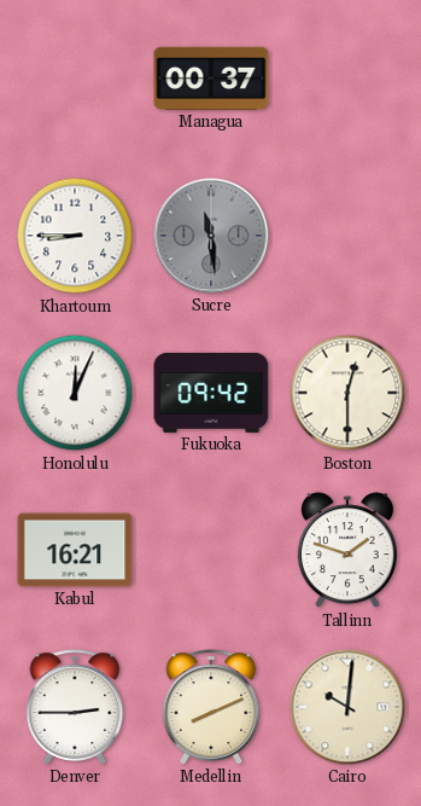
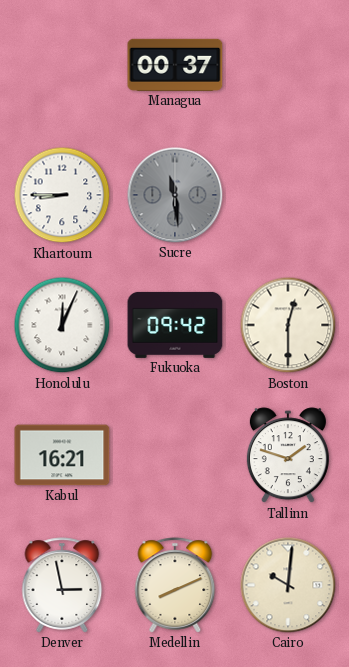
Denver: 2:45 -> 2:58
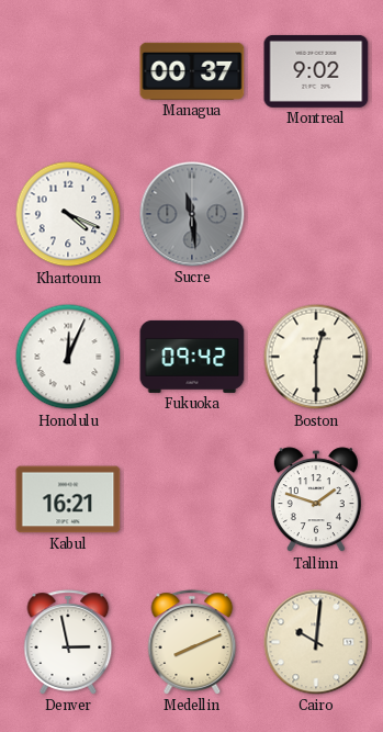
Montreal: none -> 9:02
Khartoum: 8:45 -> 4:19
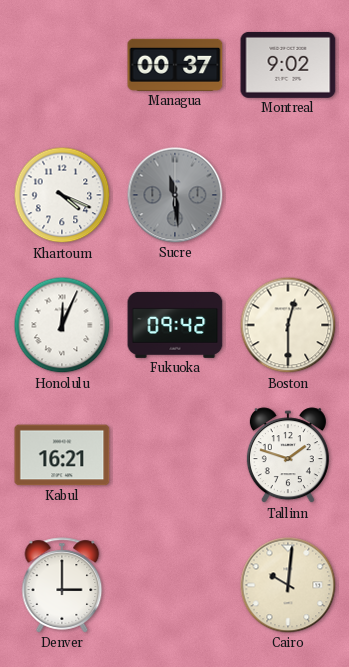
Denver: 2:58 -> 3:00
Medellin: 8:11 -> none
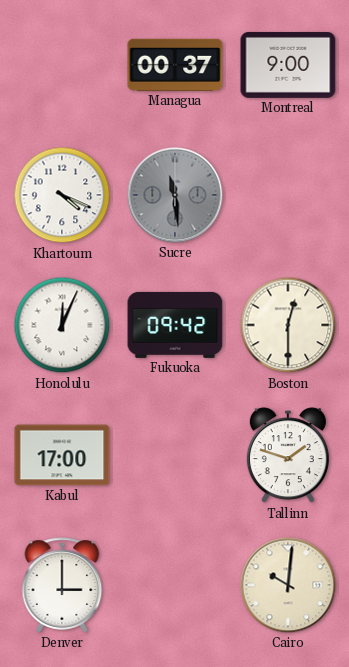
Montreal: 9:02 -> 9:00
Kabul: 16:21 -> 17:00
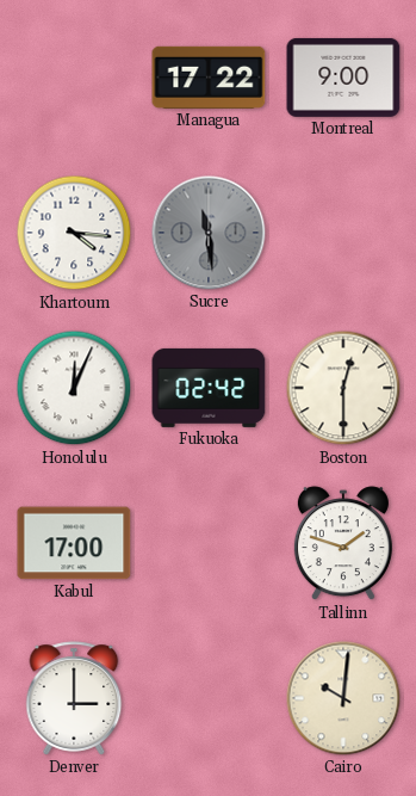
Managua: 00:37 -> 17:22
Khartoum: 4:19 -> 4:16
Fukuoka: 09:42 -> 02:42
